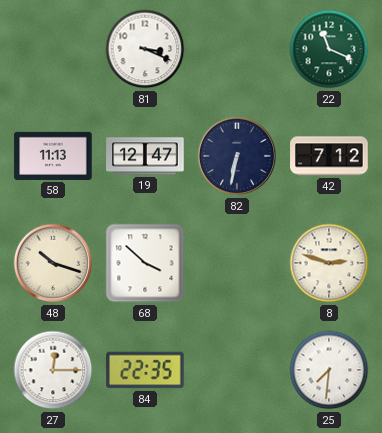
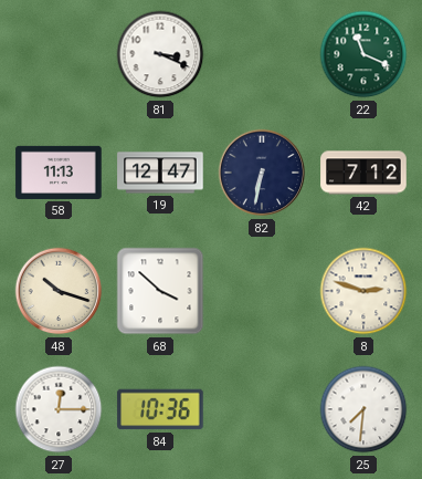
84: 22:35 -> 10:36
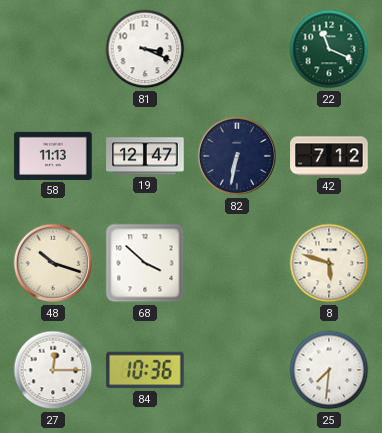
8: 2:48 -> 5:48
